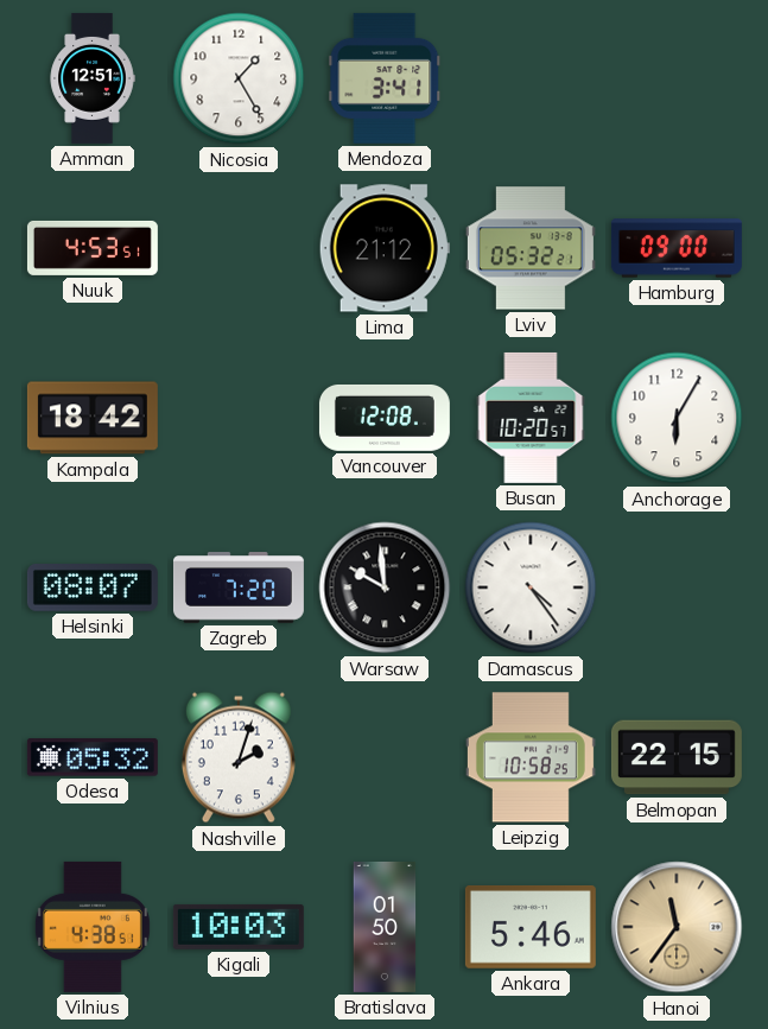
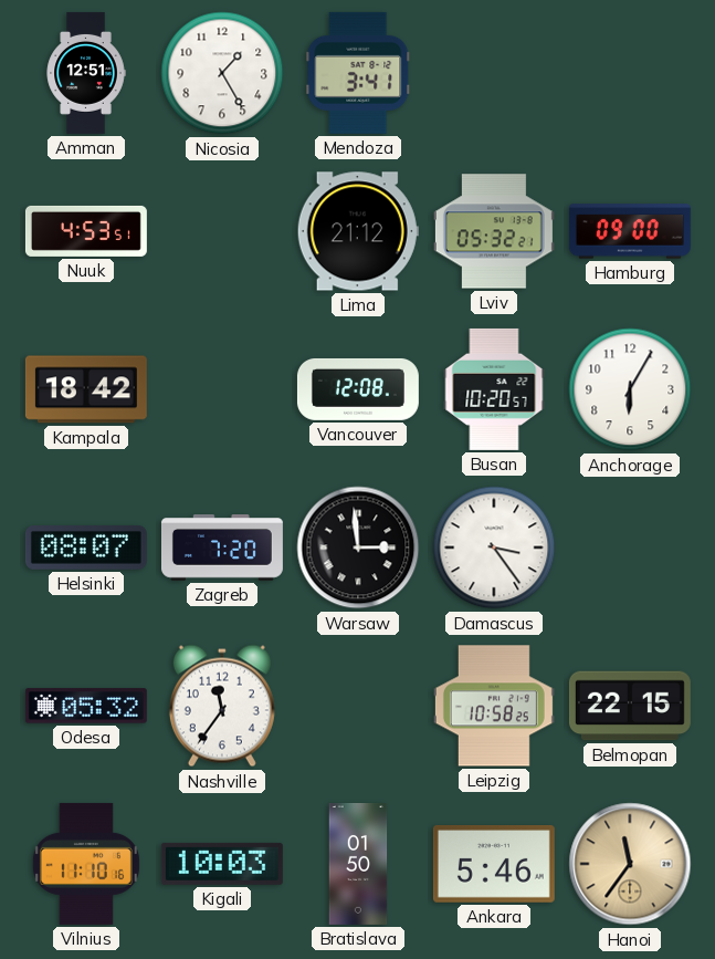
Warsaw: 9:59 -> 2:59
Damascus: 4:24 -> 3:24
Nashville: 2:03 -> 11:36
Vilnius: 4:38 -> 11:10
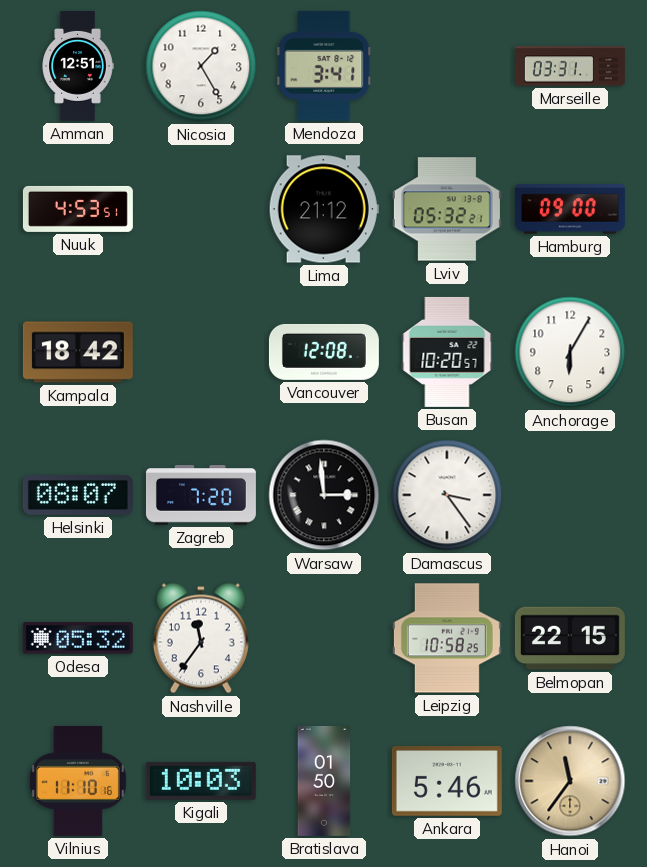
Marseille: none -> 03:31
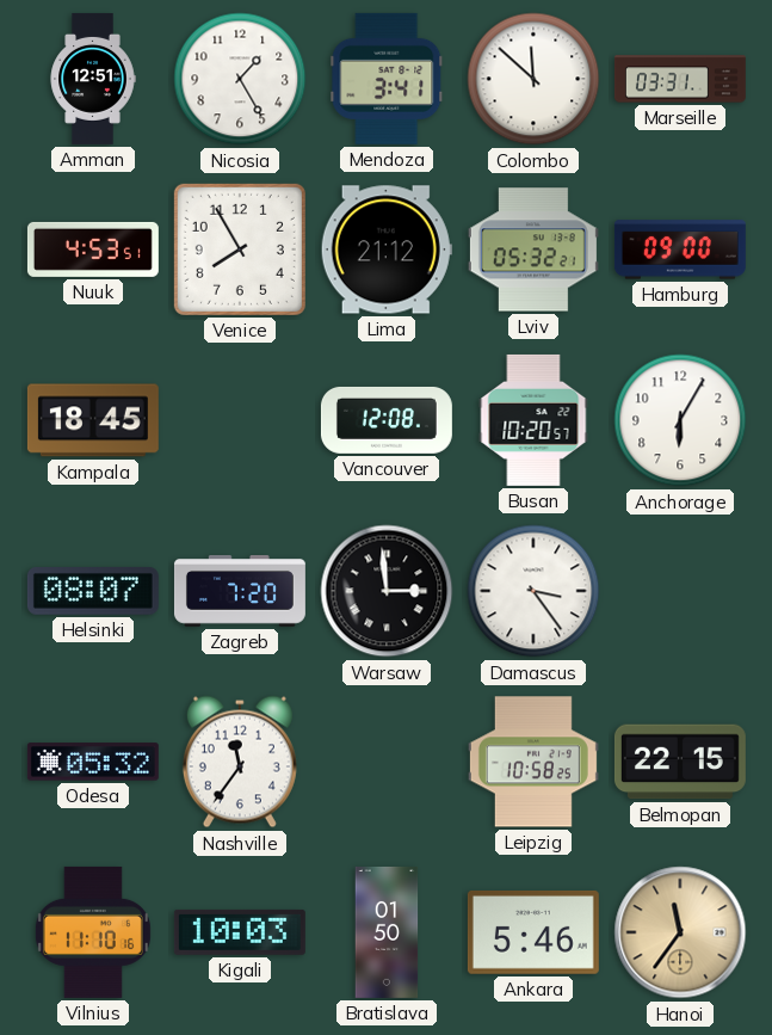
Colombo: none -> 11:52
Venice: none -> 7:55
Kampala: 18:42 -> 18:45
